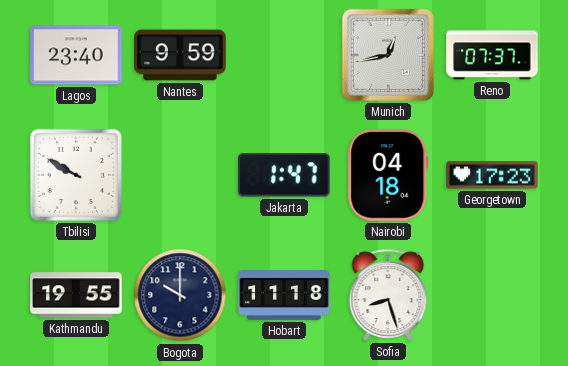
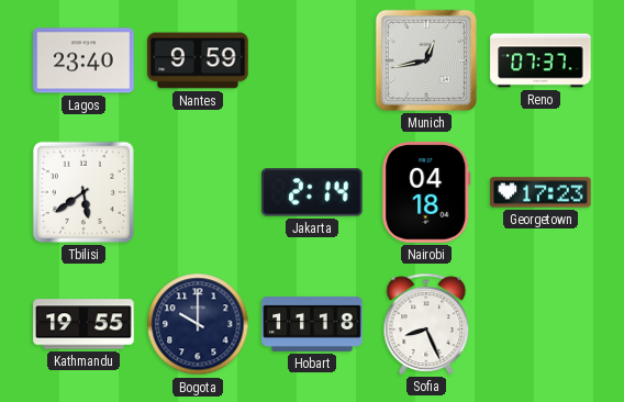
Tbilisi: 9:50 -> 5:39
Jakarta: 1:47 -> 2:14
Sofia: 8:27 -> 8:26
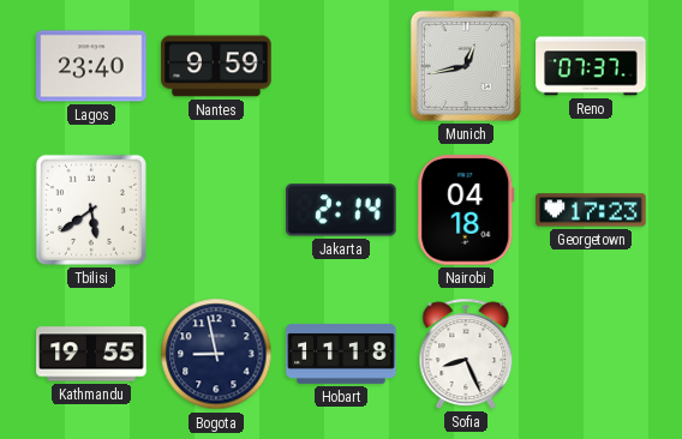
Bogota: 10:00 -> 8:58
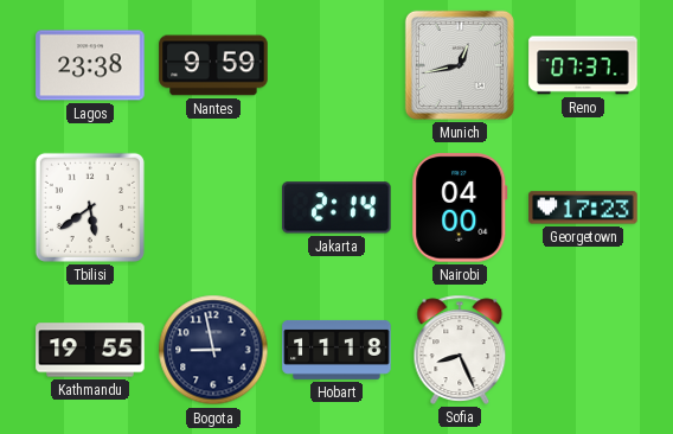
Lagos: 23:40 -> 23:38
Nairobi: 04:18 -> 04:00
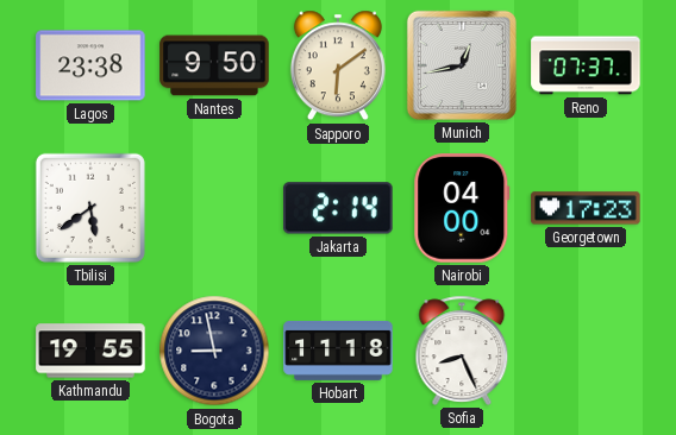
Nantes: 9:59 -> 9:50
Sapporo: none -> 6:09
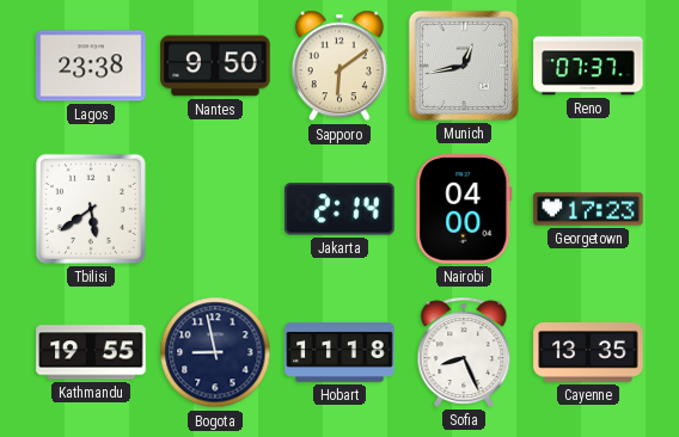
Cayenne: none -> 13:35
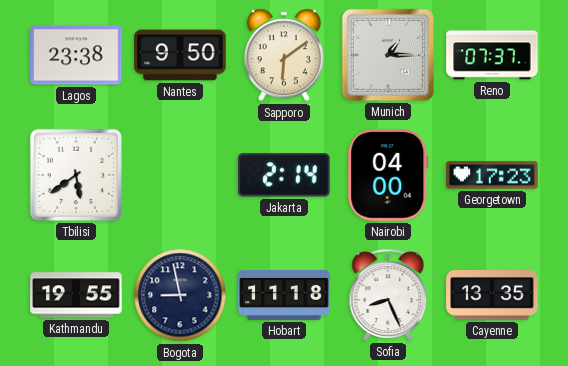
Munich: 12:43 -> 1:15
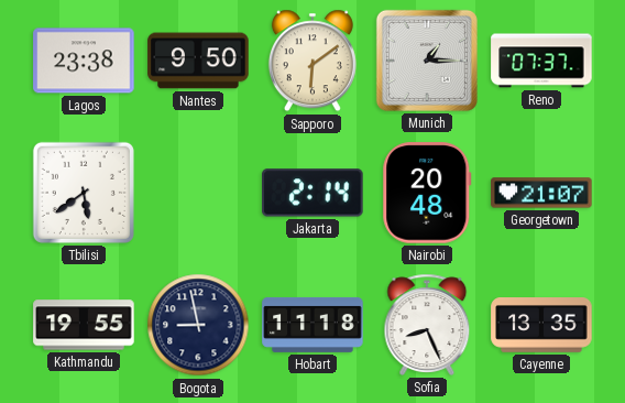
Nairobi: 04:00 -> 20:48
Georgetown: 17:23 -> 21:07
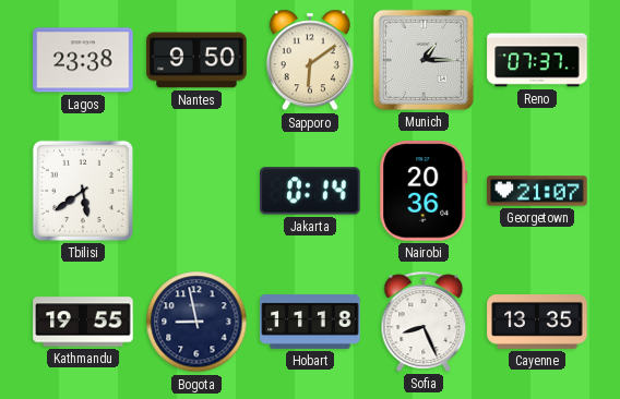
Jakarta: 2:14 -> 0:14
Nairobi: 20:48 -> 20:36
